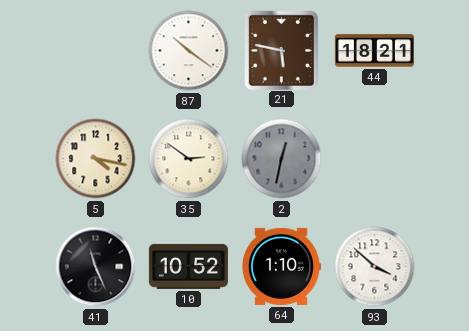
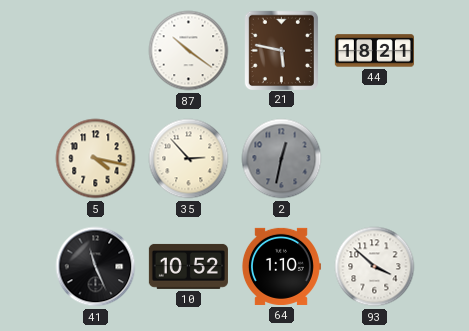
35: 2:51 -> 2:53
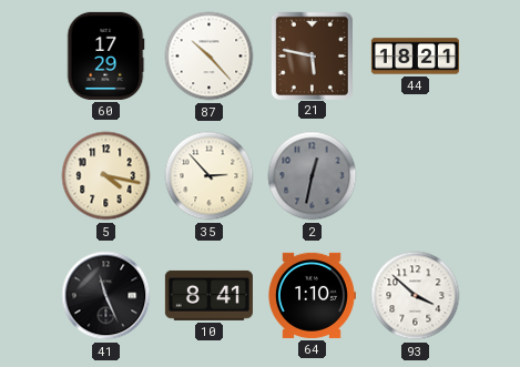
60: none -> 17:29
87: 10:21 -> 10:23
10: 10:52 -> 8:41
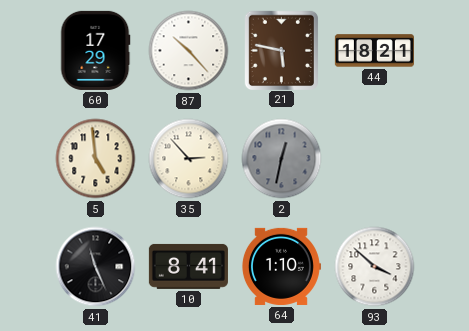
5: 4:17 -> 4:59
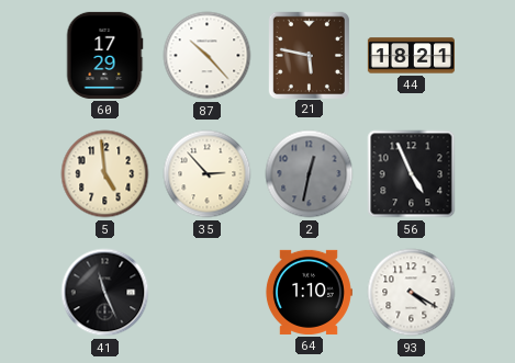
56: none -> 4:56
10: 8:41 -> none
93: 3:52 -> 4:20
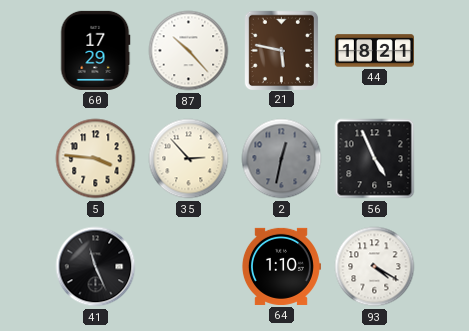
5: 4:59 -> 3:46
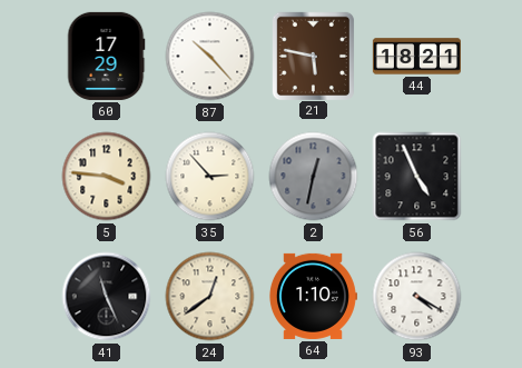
24: none -> 12:39
